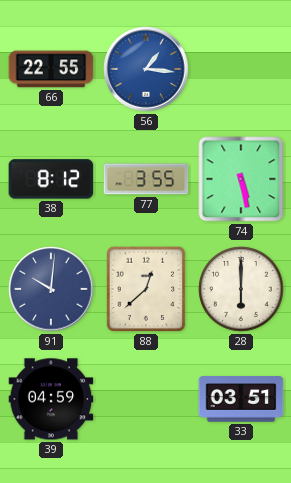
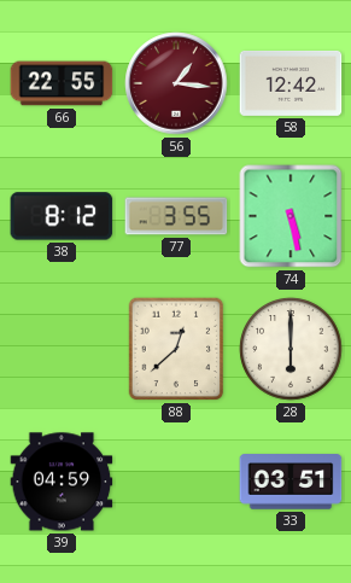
56 dial: blue -> burgundy
58: none -> 12:42
91: 10:01 -> none
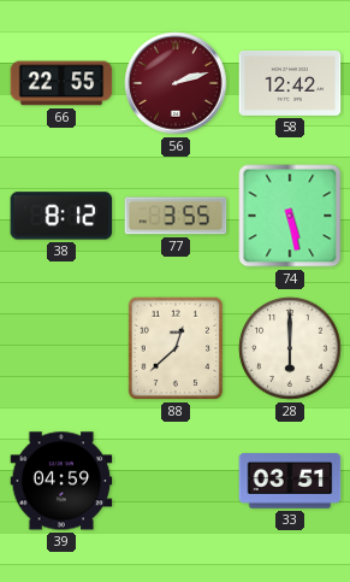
56: 1:16 -> 2:12
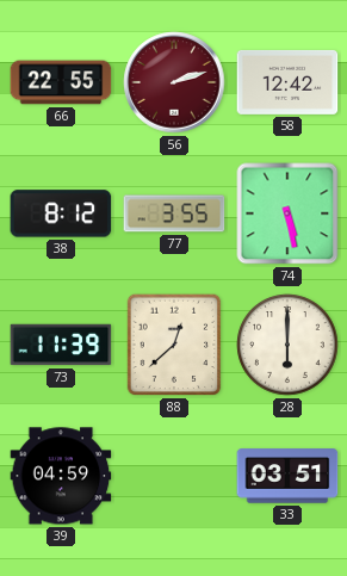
73: none -> 11:39
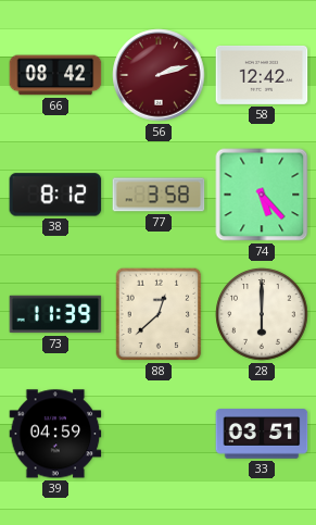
66: 22:55 -> 08:42
77: 3:55 -> 3:58
74: 5:28 -> 5:23
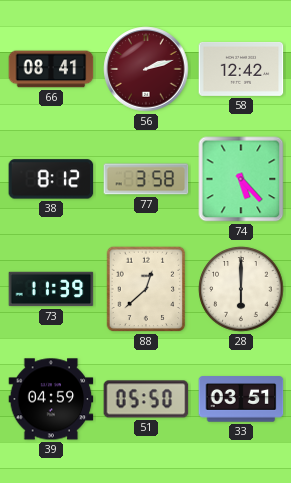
66: 08:42 -> 08:41
51: none -> 05:50
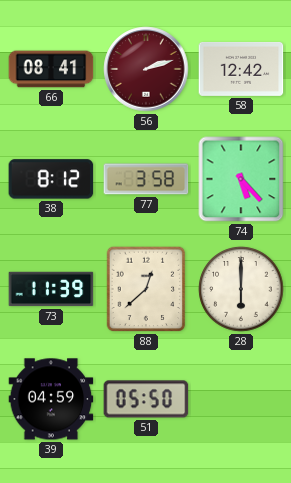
33: 03:51 -> none
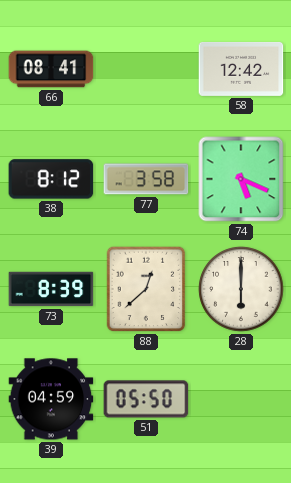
56: 2:12 -> none
74: 5:23 -> 5:19
73: 11:39 -> 8:39
